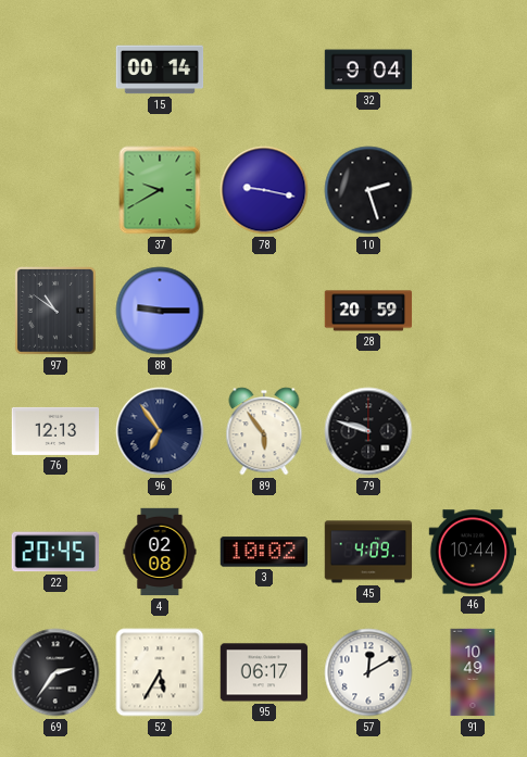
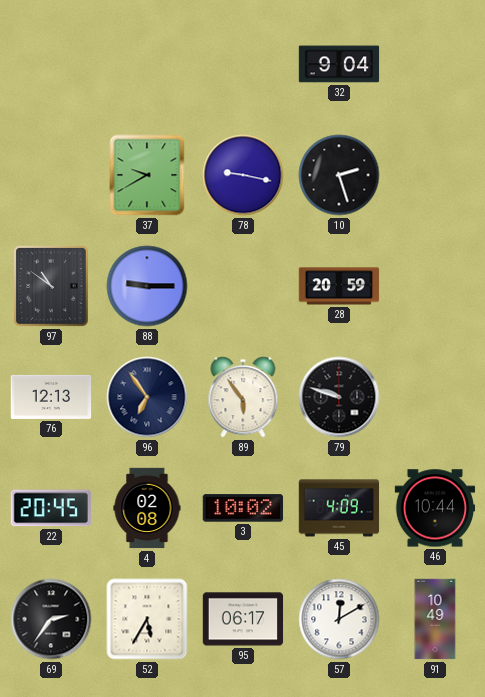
15: 00:14 -> none
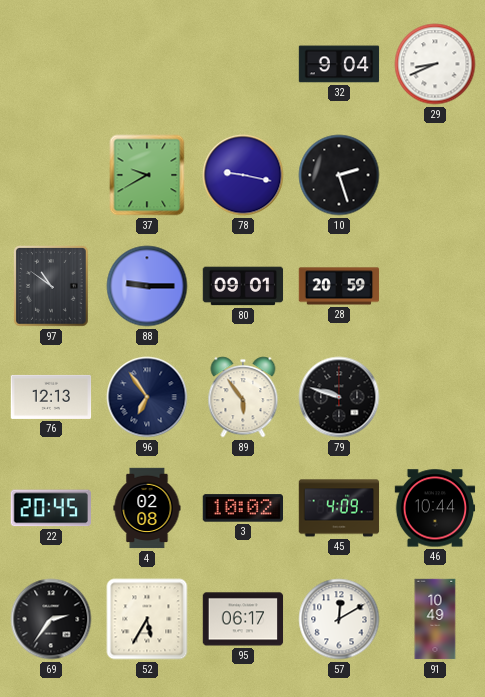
29: none -> 8:41
80: none -> 09:01
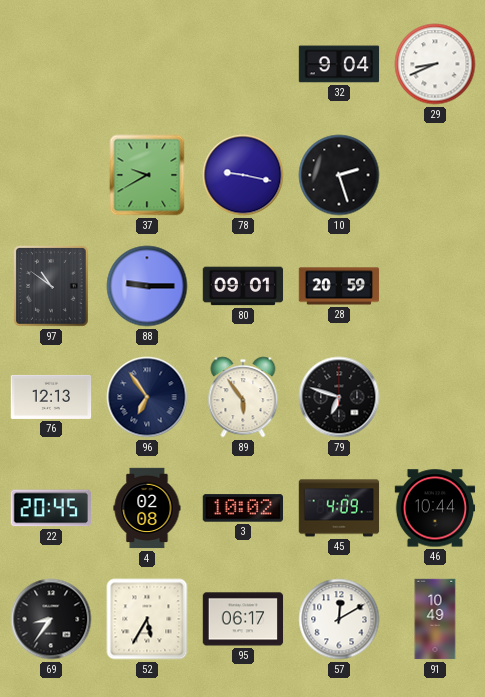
79: 9:48 -> 6:48
69: 2:36 -> 8:36
